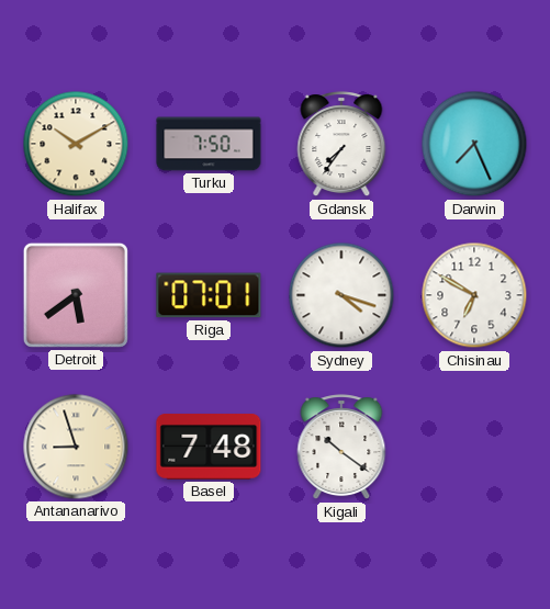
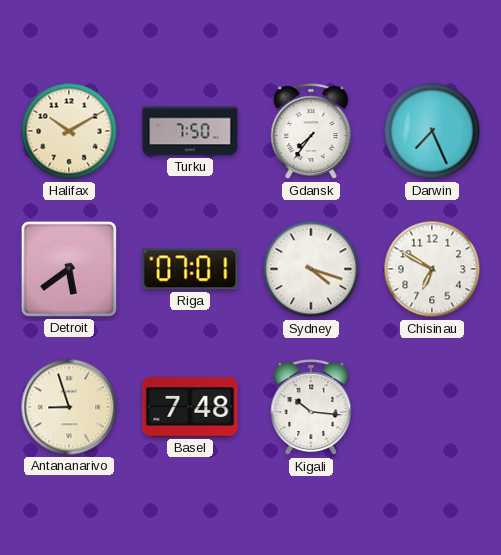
Kigali: 10:21 -> 10:16
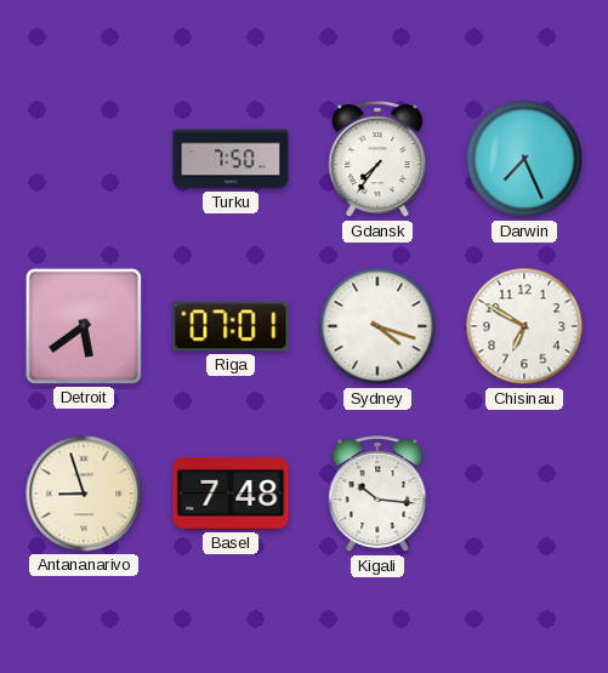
Halifax: 10:10 -> none
